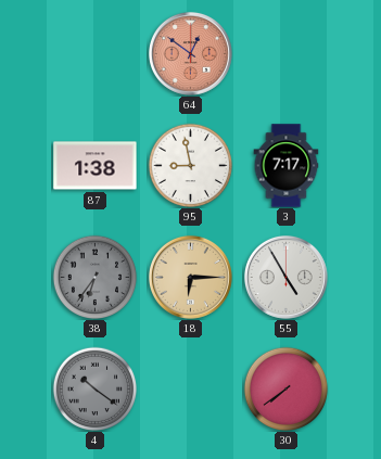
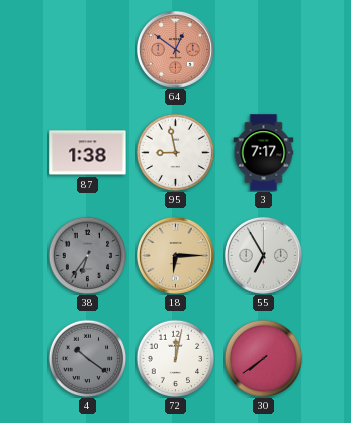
55: 4:55 -> 6:55
72: none -> 12:02
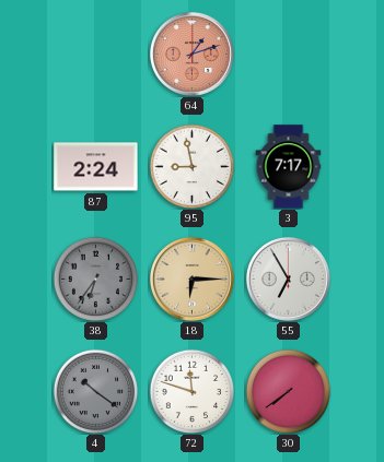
64: 12:51 -> 1:12
87: 1:38 -> 2:24
72: 12:02 -> 11:48
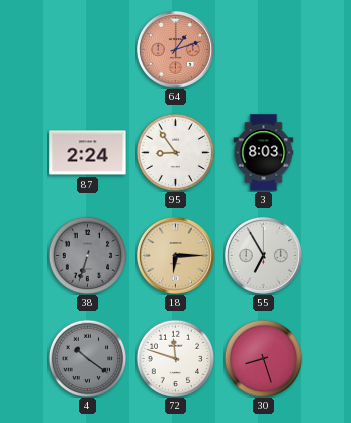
95: 8:58 -> 8:54
3: 7:17 -> 8:03
38: 6:36 -> 6:33
30: 7:39 -> 8:27
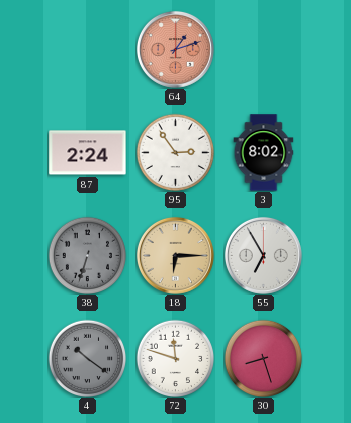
95: 8:54 -> 2:54
3: 8:03 -> 8:02
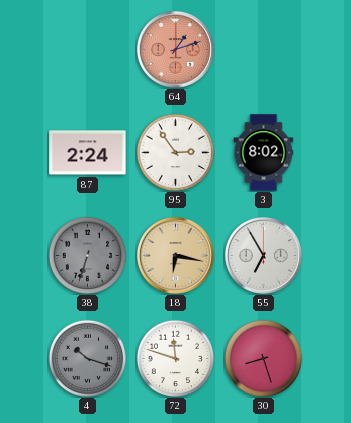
18: 6:15 -> 6:17
4: 10:21 -> 10:18
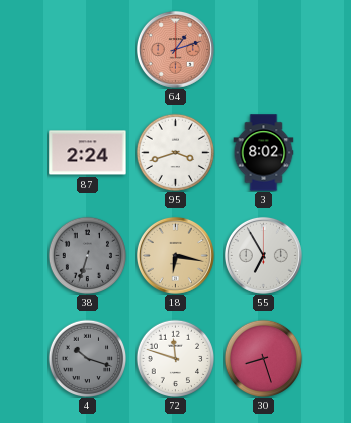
95: 2:54 -> 3:42
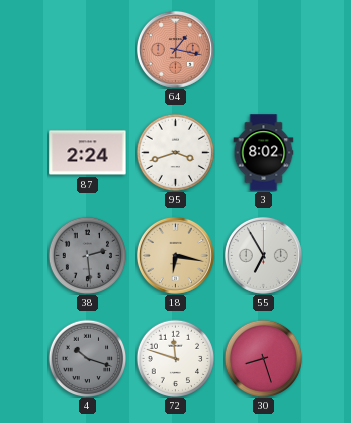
64: 1:12 -> 1:17
38: 6:33 -> 2:29
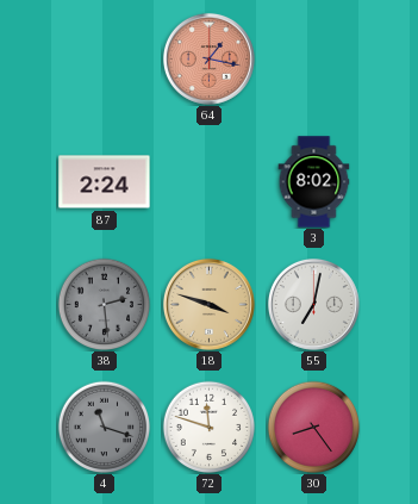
95: 3:42 -> none
18: 6:17 -> 3:48
55: 6:55 -> 7:02
4: 10:18 -> 11:18
30: 8:27 -> 8:24
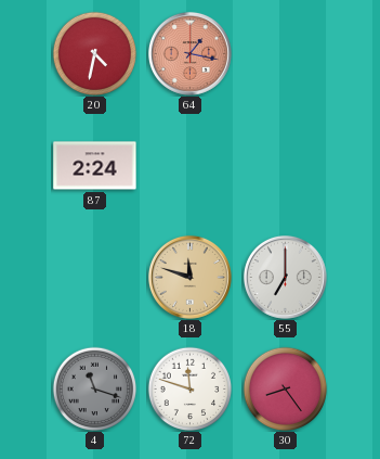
20: none -> 4:32
3: 8:02 -> none
38: 2:29 -> none
18: 3:48 -> 11:48
55: 7:02 -> 7:00
